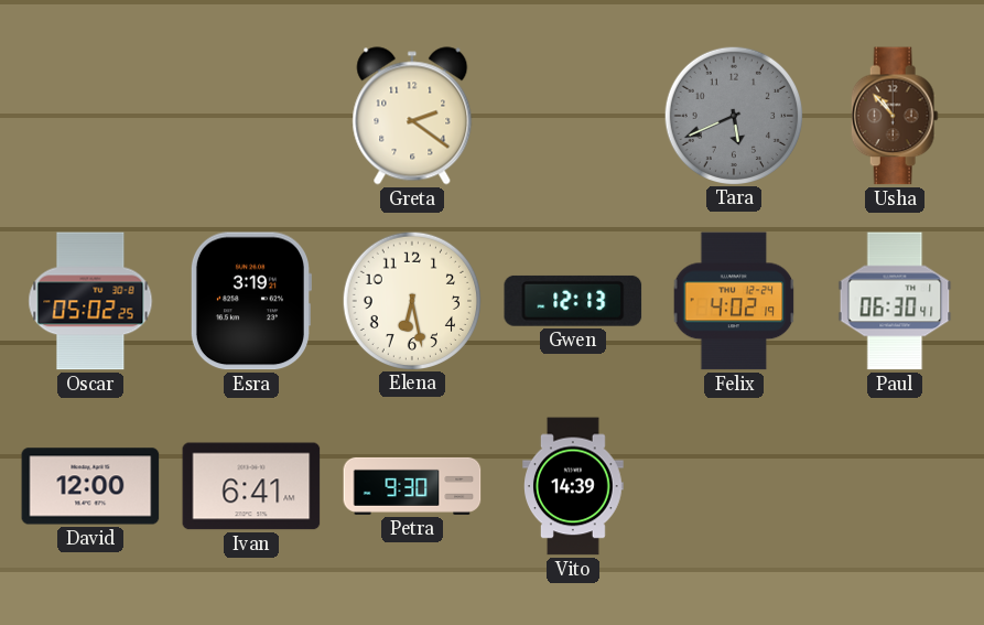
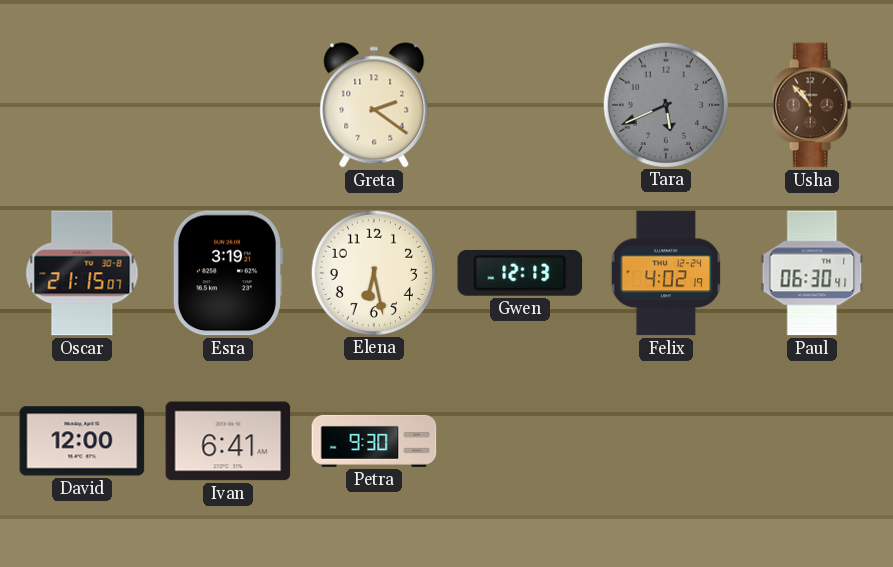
Oscar: 05:02 -> 21:15
Vito: 14:39 -> none
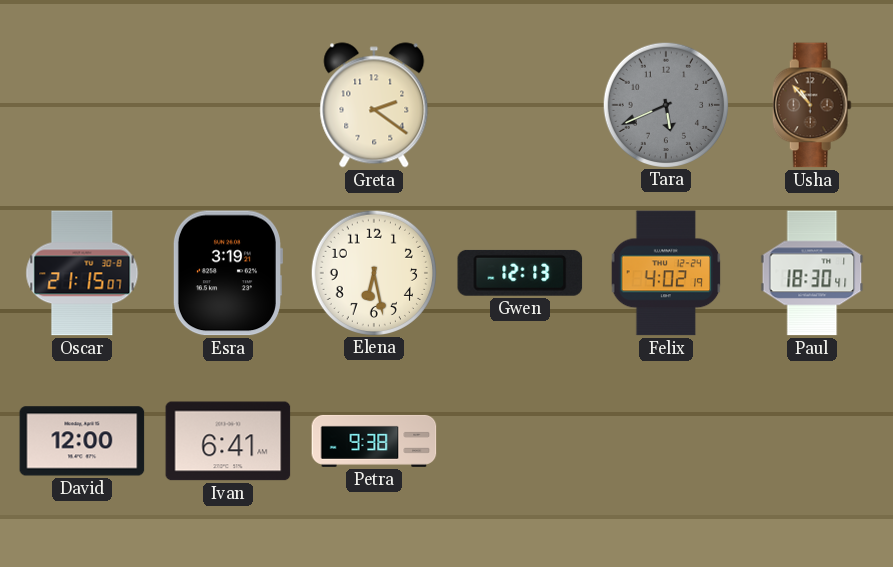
Paul: 06:30 -> 18:30
Petra: 9:30 -> 9:38
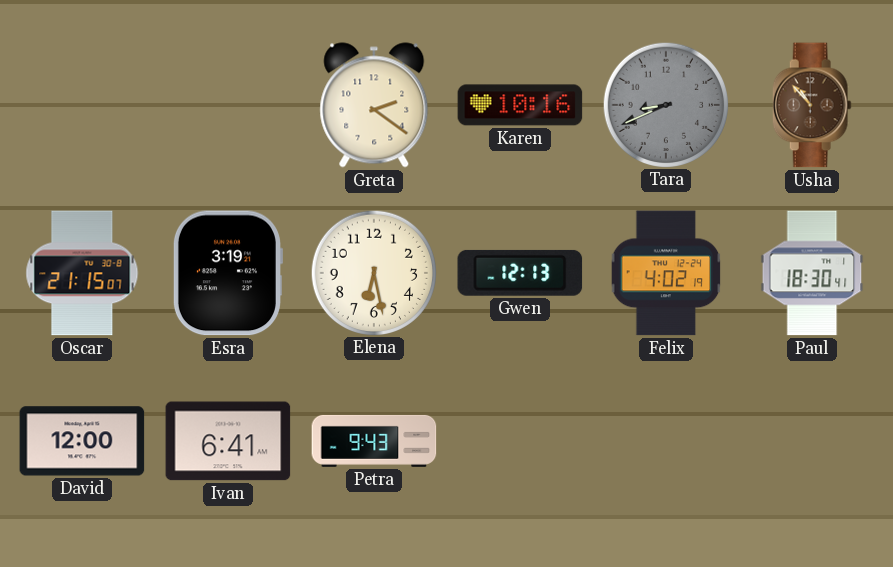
Karen: none -> 10:16
Tara: 5:41 -> 8:41
Petra: 9:38 -> 9:43
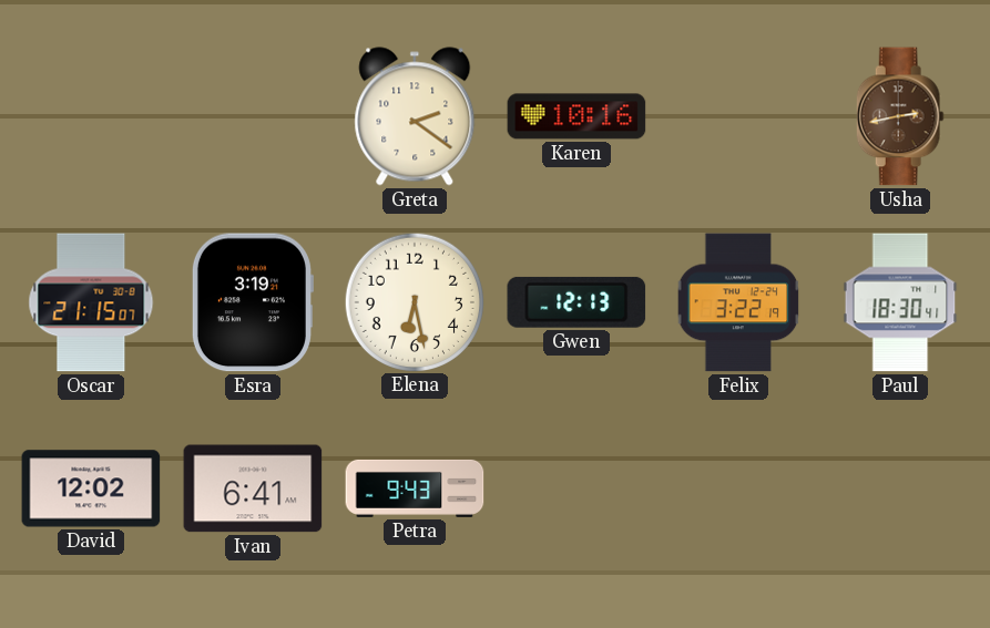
Tara: 8:41 -> none
Usha: 10:53 -> 2:43
Felix: 4:02 -> 3:22
David: 12:00 -> 12:02
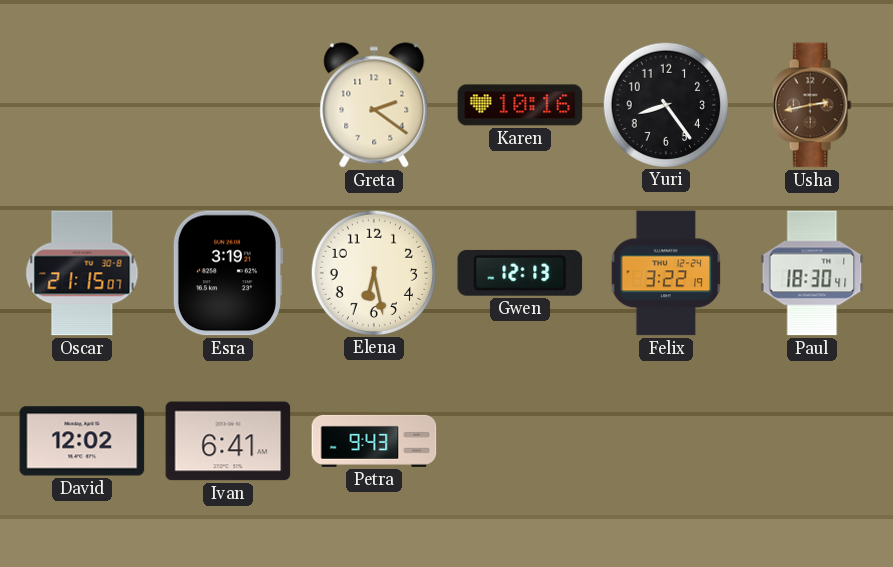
Yuri: none -> 8:24
